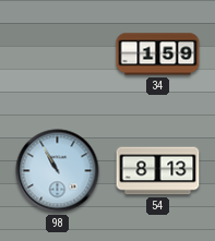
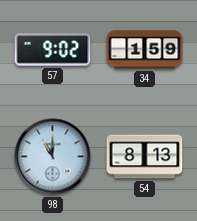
57: none -> 9:02
98: 10:55 -> 11:00
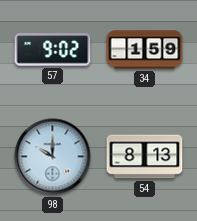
98: 11:00 -> 10:00
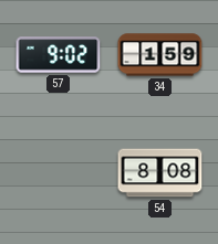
98: 10:00 -> none
54: 8:13 -> 8:08
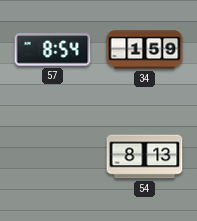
57: 9:02 -> 8:54
54: 8:08 -> 8:13
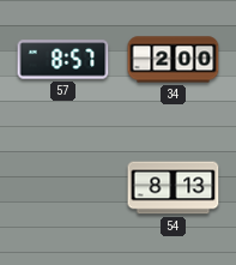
57: 8:54 -> 8:57
34: 1:59 -> 2:00
